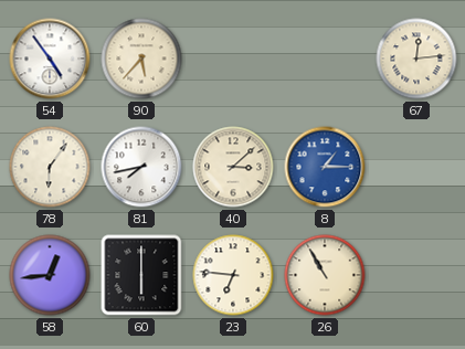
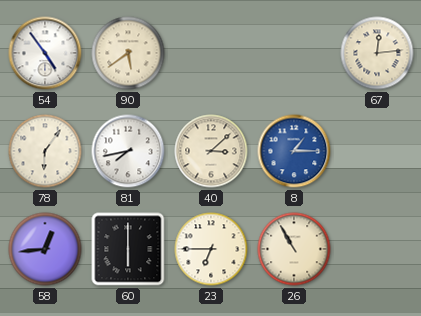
90: 5:37 -> 5:39
23: 6:46 -> 6:45
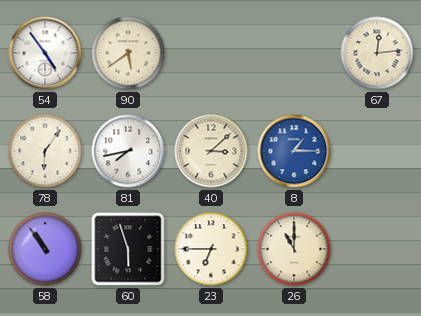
58: 12:44 -> 10:54
60: 6:00 -> 5:57
26: 10:55 -> 11:00
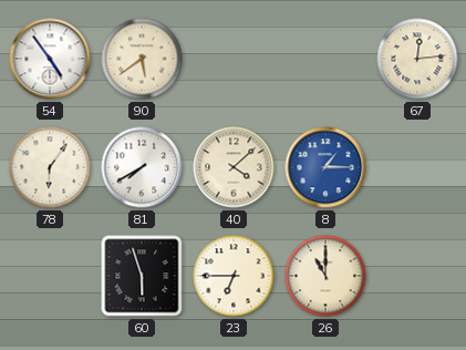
81: 7:43 -> 7:40
40: 3:08 -> 4:08
58: 10:54 -> none
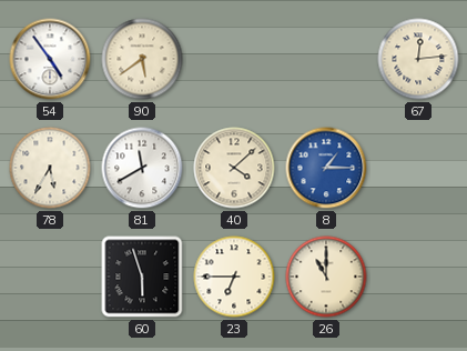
78: 6:06 -> 5:35
81: 7:40 -> 11:40
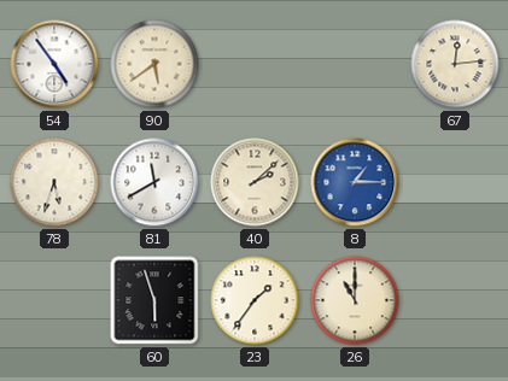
78: 5:35 -> 5:33
40: 4:08 -> 2:08
23: 6:45 -> 1:36
